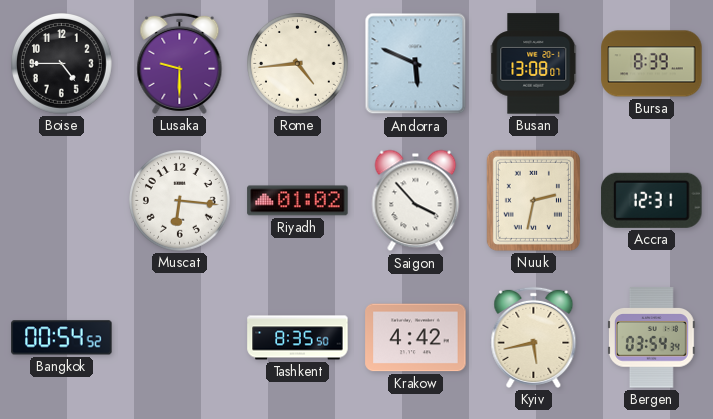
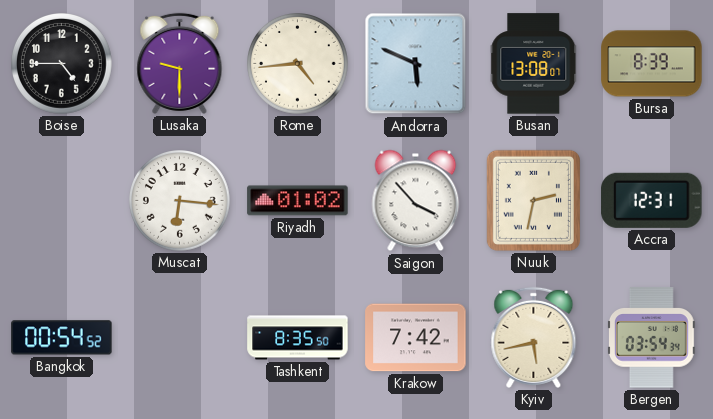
Krakow: 4:42 -> 7:42
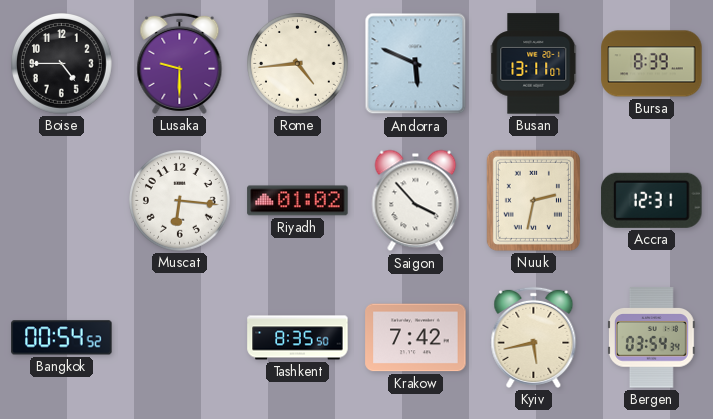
Busan: 13:08 -> 13:11
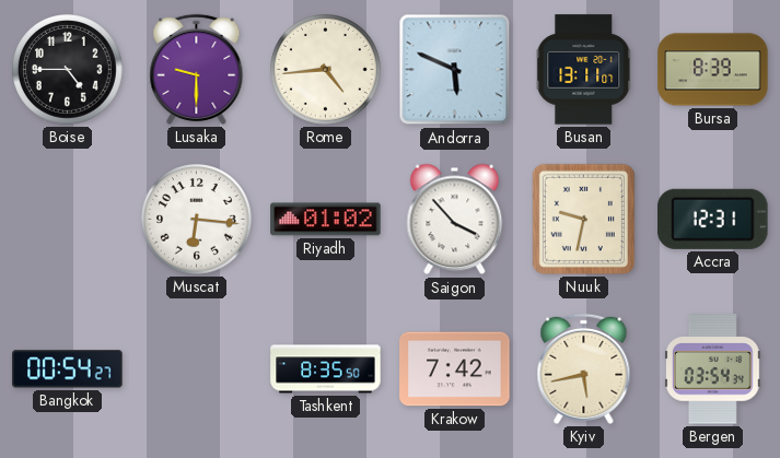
Nuuk: 2:32 -> 9:32
Bangkok: 00:54:52 -> 00:54:27
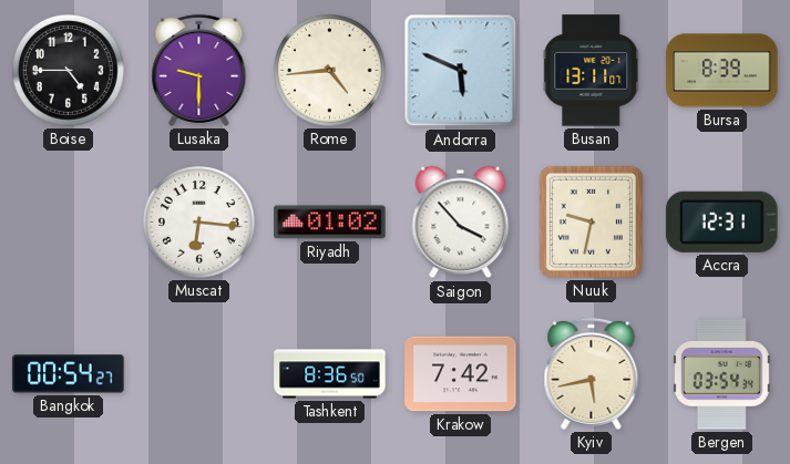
Tashkent: 8:35 -> 8:36
